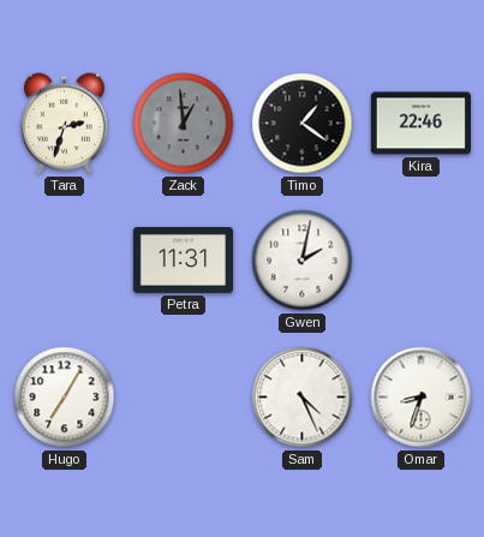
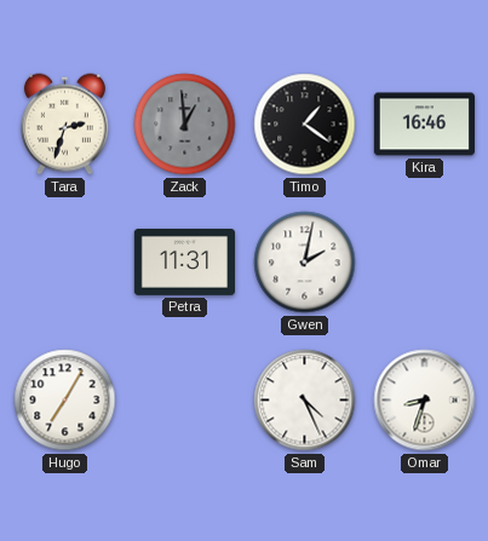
Kira: 22:46 -> 16:46
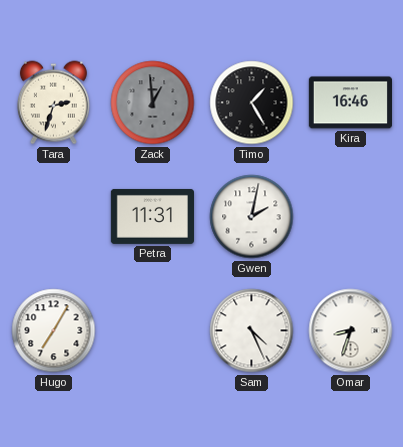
Timo: 1:21 -> 1:25
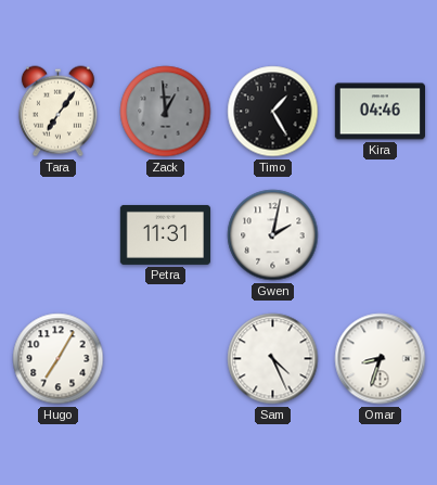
Tara: 2:33 -> 7:06
Kira: 16:46 -> 04:46
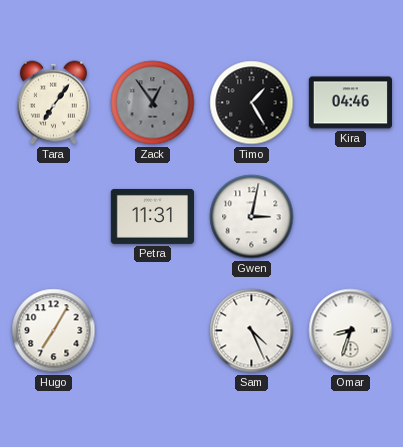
Zack: 12:59 -> 12:54
Gwen: 2:02 -> 3:02
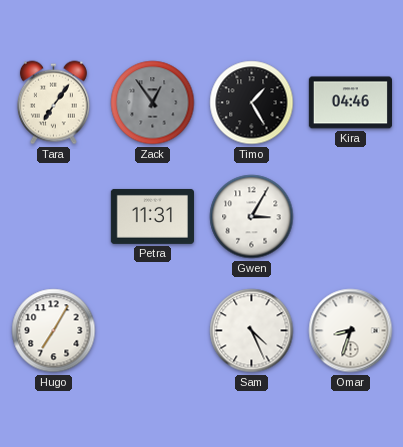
Gwen: 3:02 -> 3:05
